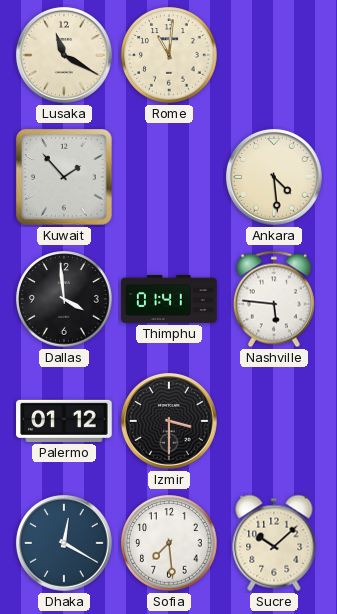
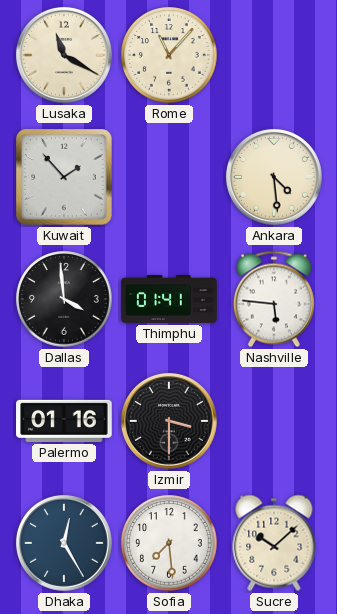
Rome: 11:01 -> 11:07
Palermo: 01:12 -> 01:16
Dhaka: 12:20 -> 12:25
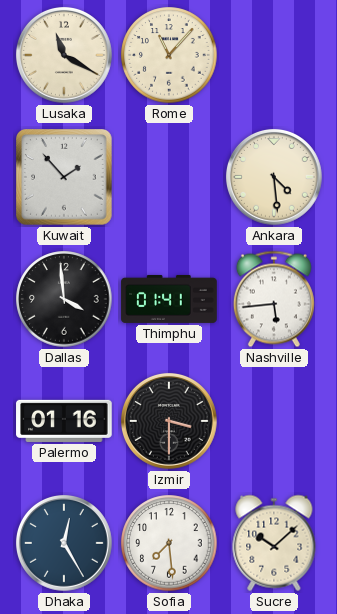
Nashville: 5:46 -> 5:44
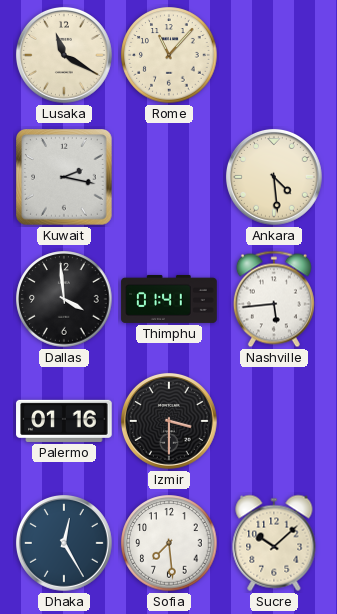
Kuwait: 1:53 -> 2:17
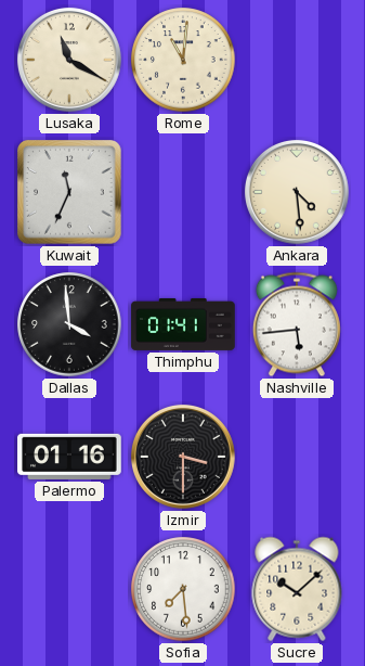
Rome: 11:07 -> 11:01
Kuwait: 2:17 -> 11:34
Dhaka: 12:25 -> none
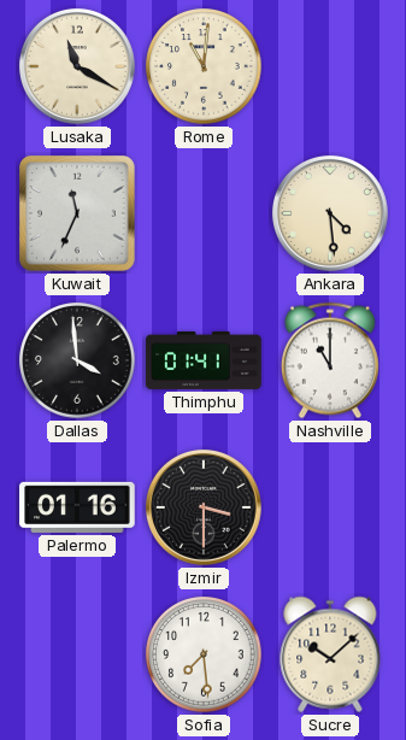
Nashville: 5:44 -> 11:00
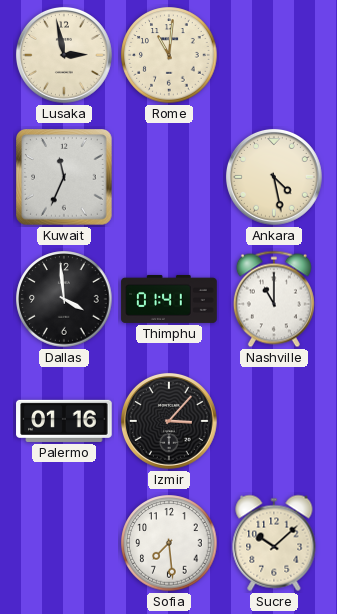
Lusaka: 11:20 -> 2:58
Ankara: 4:29 -> 4:28
Izmir: 3:30 -> 3:07
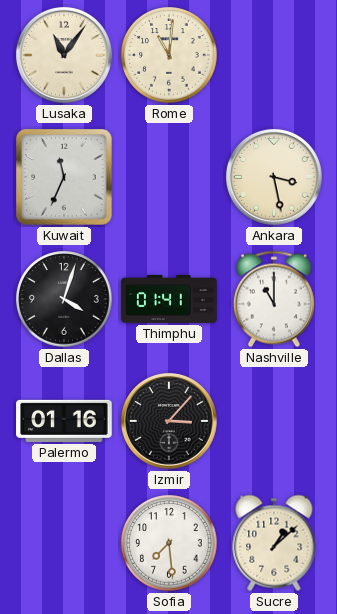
Lusaka: 2:58 -> 11:06
Ankara: 4:28 -> 3:28
Dallas: 3:59 -> 4:03
Sucre: 10:08 -> 1:08
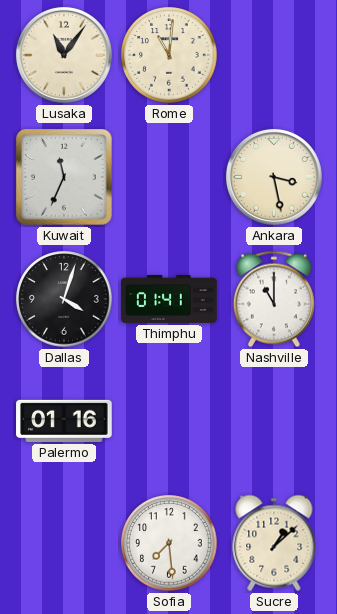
Izmir: 3:07 -> none
